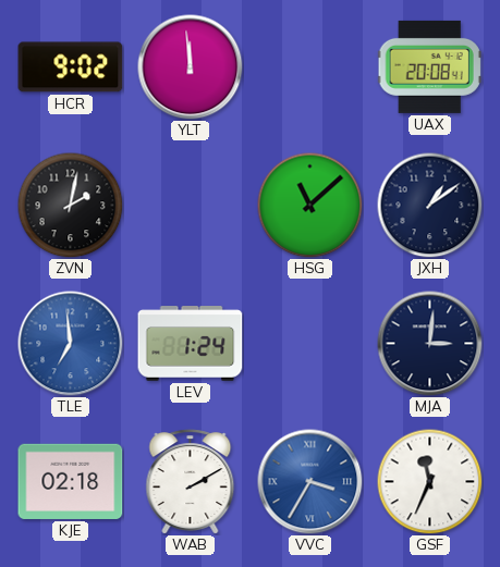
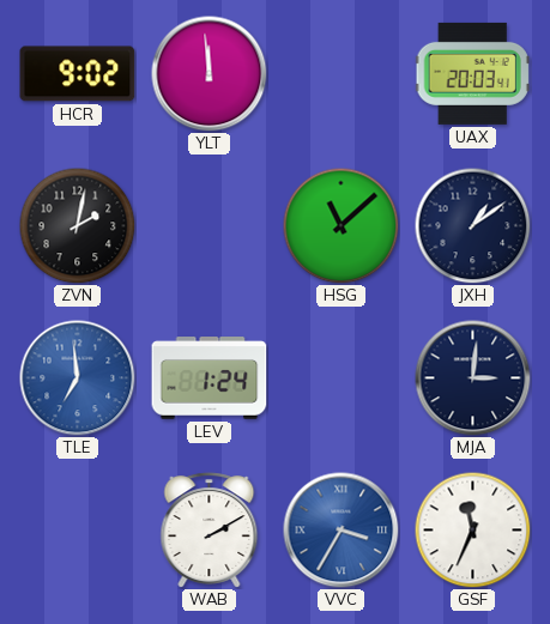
UAX: 20:08 -> 20:03
KJE: 02:18 -> none
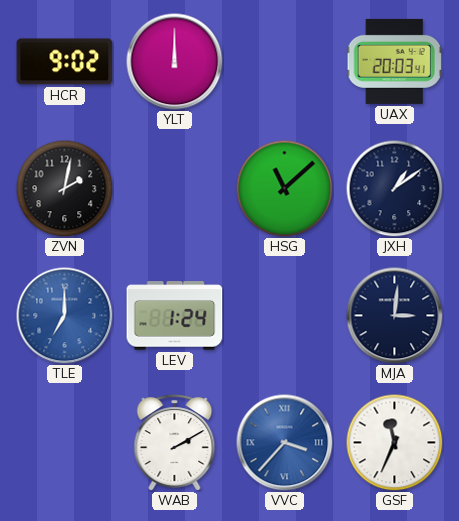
YLT: 11:59 -> 12:00
TLE: 6:59 -> 7:00
VVC: 3:35 -> 3:37
